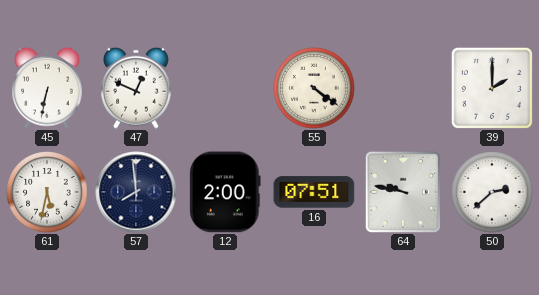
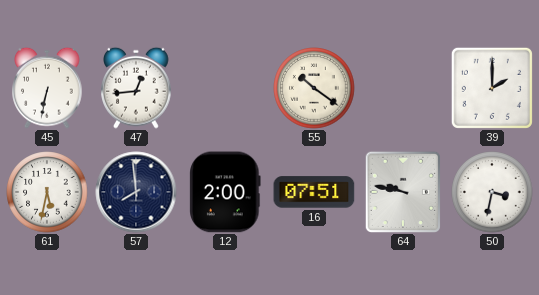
47: 12:49 -> 12:44
55: 4:21 -> 10:21
50: 2:38 -> 3:32
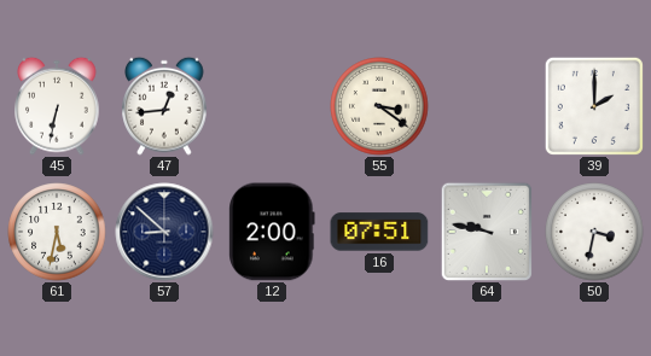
55: 10:21 -> 3:21
57: 7:59 -> 8:52
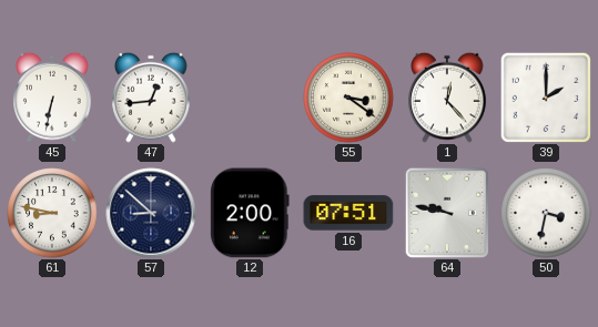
1: none -> 12:23
61: 5:32 -> 8:47
